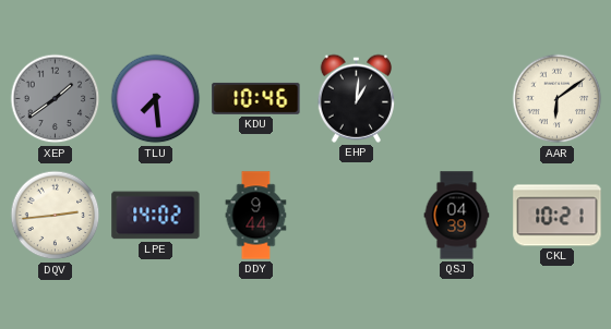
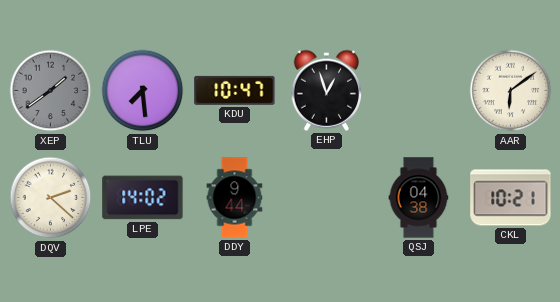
KDU: 10:46 -> 10:47
EHP: 1:01 -> 12:57
DQV: 2:44 -> 2:22
QSJ: 04:39 -> 04:38
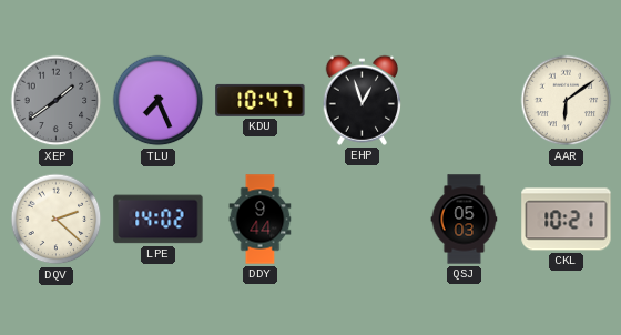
TLU: 7:29 -> 7:26
QSJ: 04:38 -> 05:03
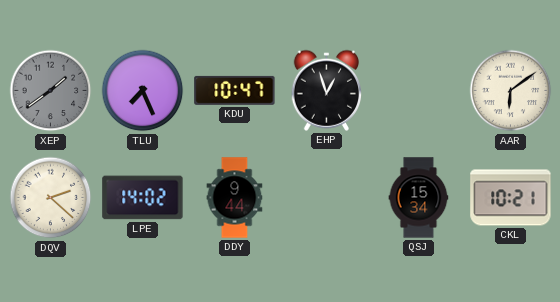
QSJ: 05:03 -> 15:34
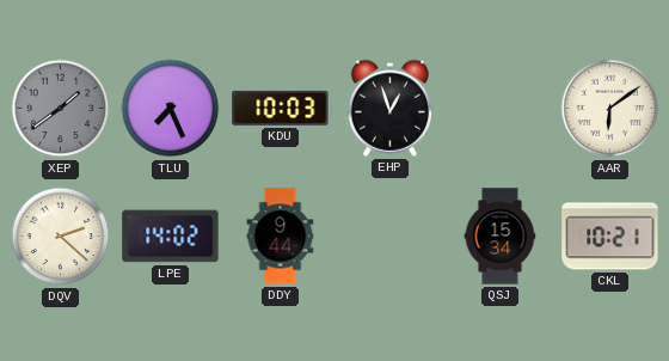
KDU: 10:47 -> 10:03
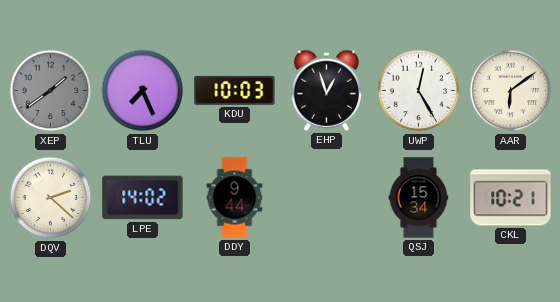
UWP: none -> 12:25
